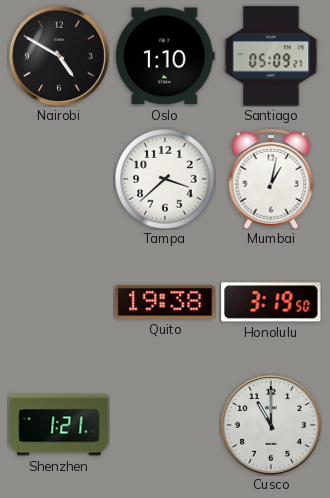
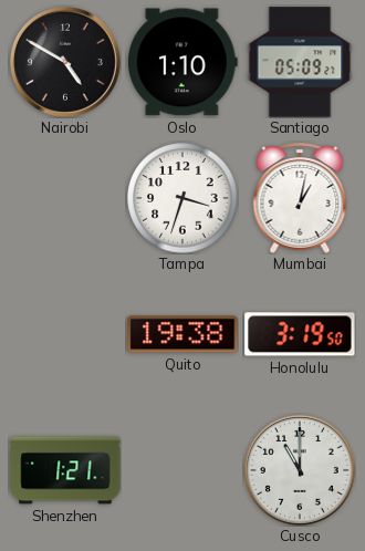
Tampa: 3:38 -> 3:33
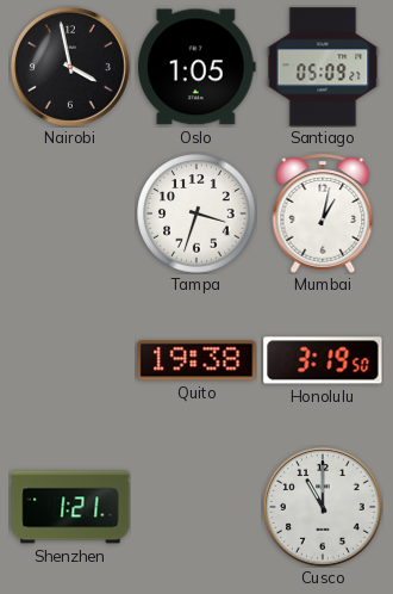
Nairobi: 4:50 -> 3:58
Oslo: 1:10 -> 1:05
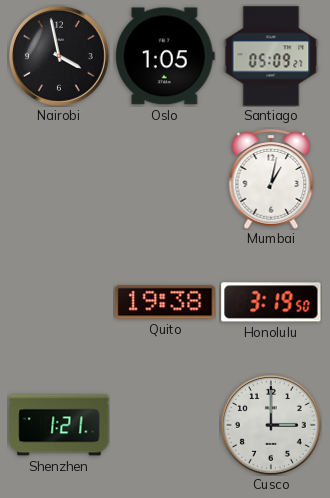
Tampa: 3:33 -> none
Cusco: 11:00 -> 3:00
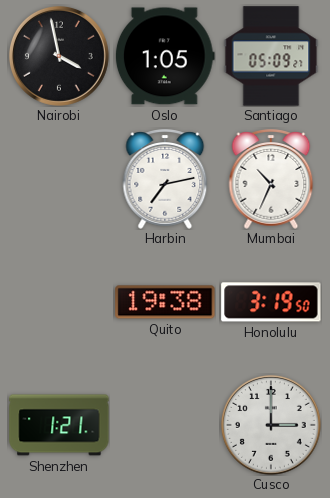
Harbin: none -> 7:13
Mumbai: 1:02 -> 10:34
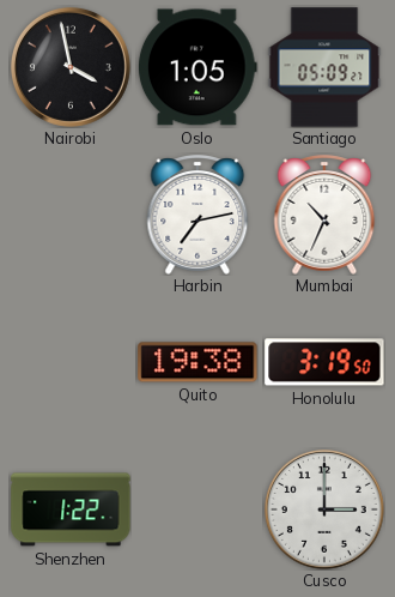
Shenzhen: 1:21 -> 1:22
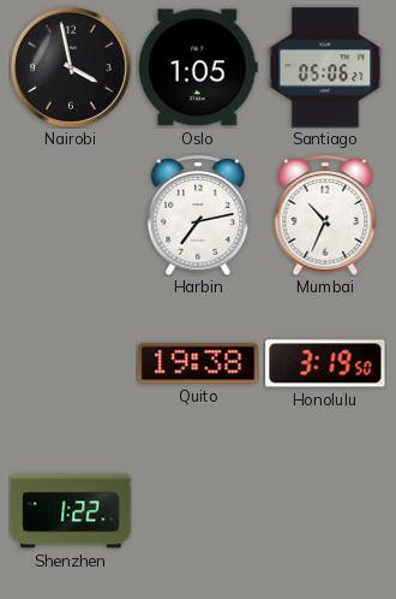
Santiago: 05:09 -> 05:06
Cusco: 3:00 -> none
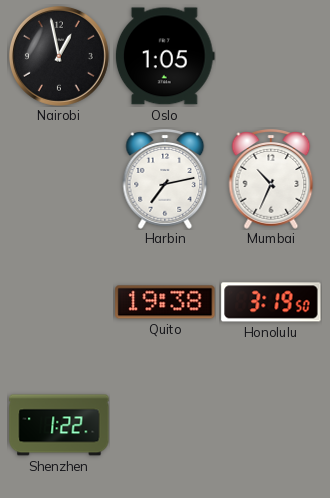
Nairobi: 3:58 -> 12:58
Santiago: 05:06 -> none
